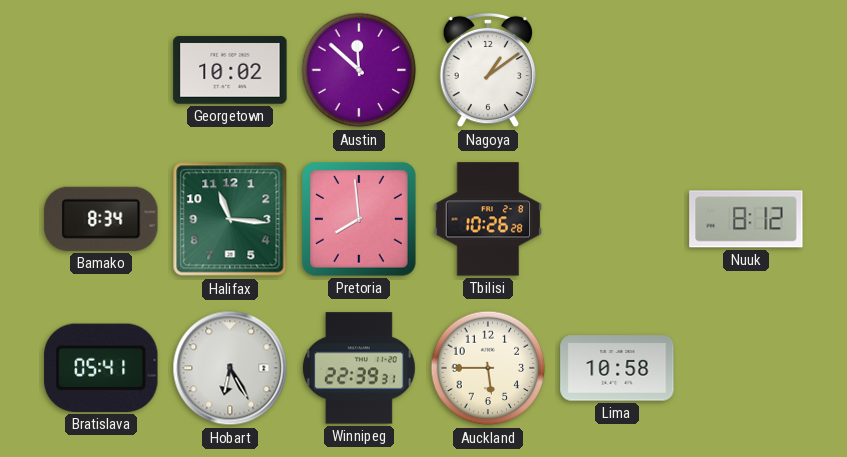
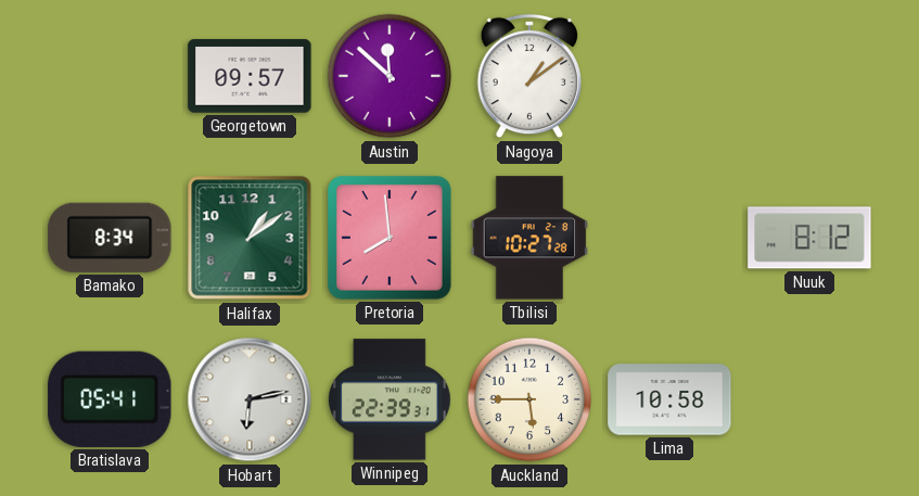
Georgetown: 10:02 -> 09:57
Halifax: 11:16 -> 1:09
Tbilisi: 10:26 -> 10:27
Hobart: 6:25 -> 6:13
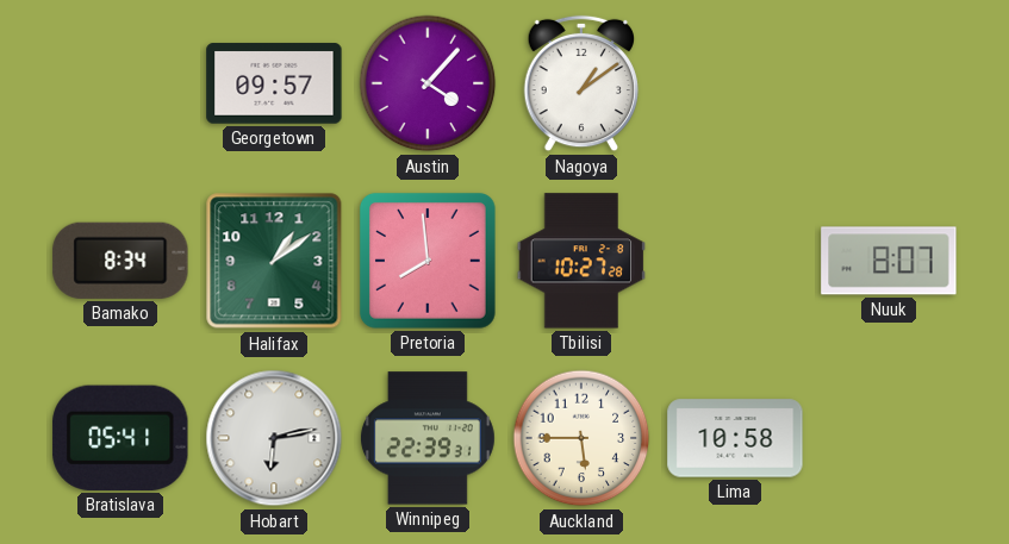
Austin: 11:52 -> 4:07
Nuuk: 8:12 -> 8:07
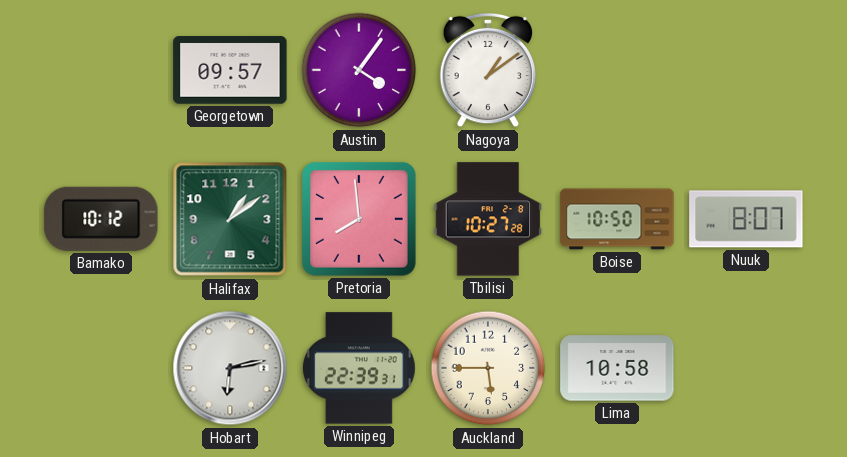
Austin: 4:07 -> 4:06
Bamako: 8:34 -> 10:12
Boise: none -> 10:50
Bratislava: 05:41 -> none
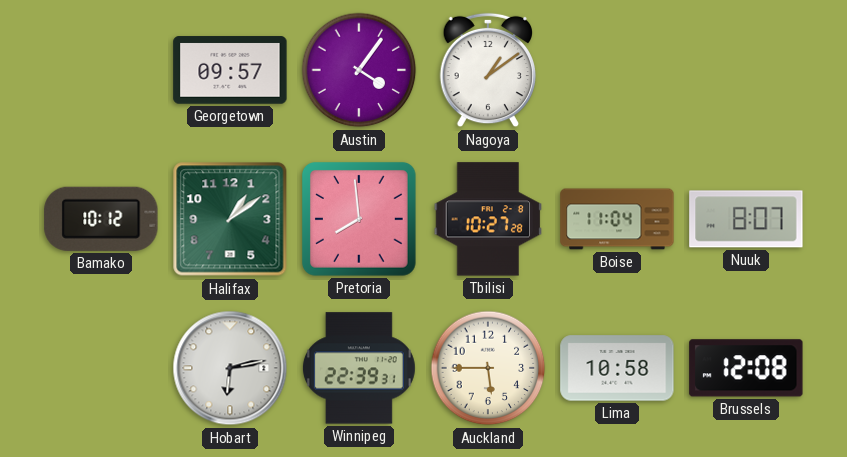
Boise: 10:50 -> 11:04
Brussels: none -> 12:08
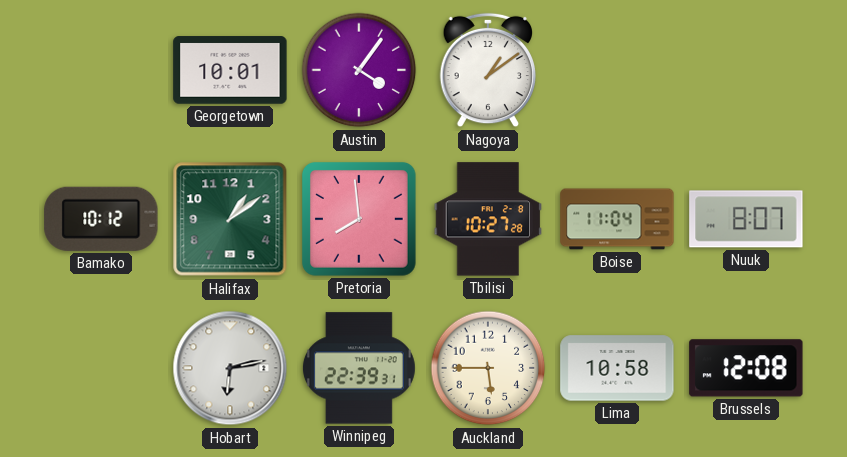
Georgetown: 09:57 -> 10:01
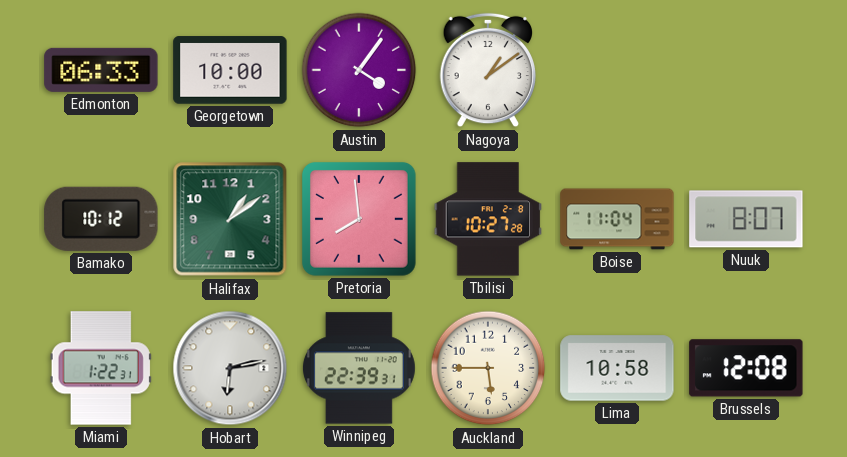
Edmonton: none -> 06:33
Georgetown: 10:01 -> 10:00
Miami: none -> 1:22
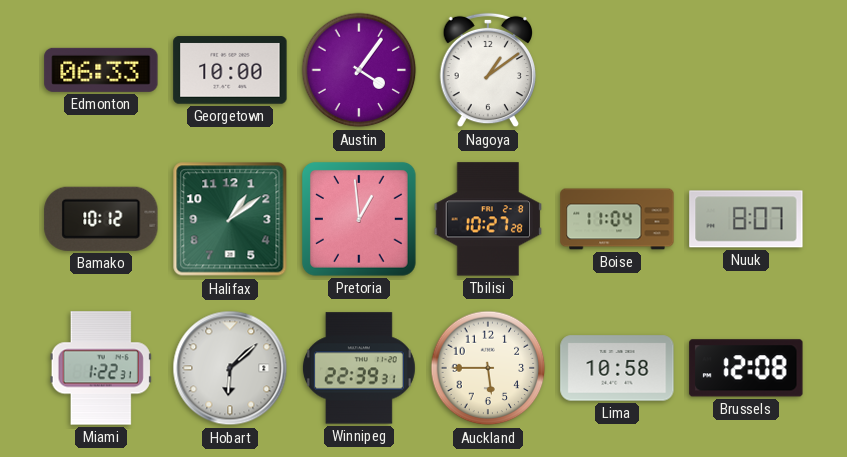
Pretoria: 7:59 -> 12:59
Hobart: 6:13 -> 6:08
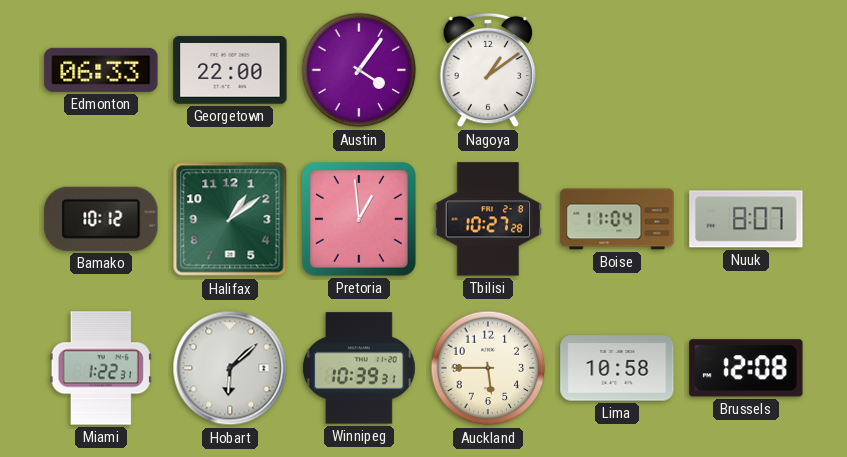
Georgetown: 10:00 -> 22:00
Winnipeg: 22:39 -> 10:39
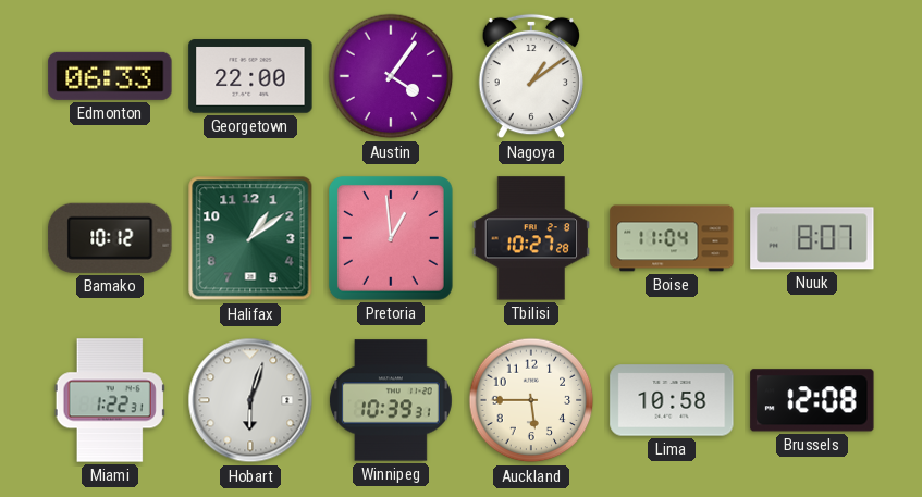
Hobart: 6:08 -> 6:03
